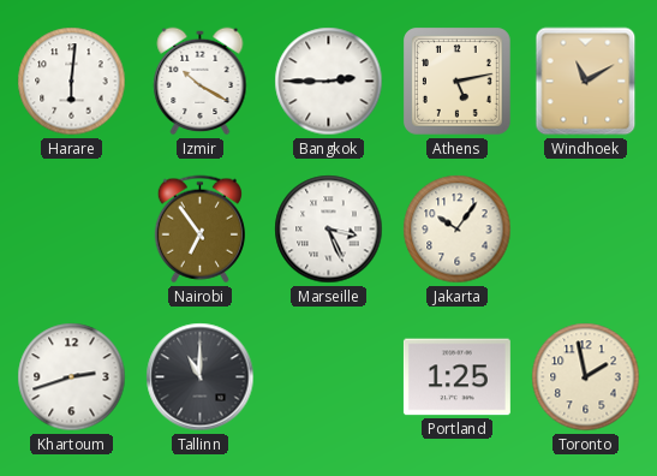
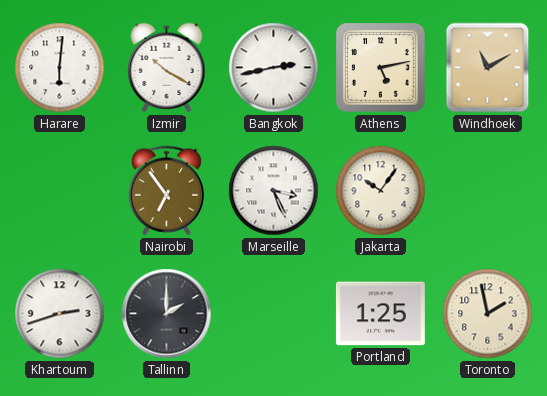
Bangkok: 2:45 -> 2:43
Tallinn: 11:00 -> 2:00
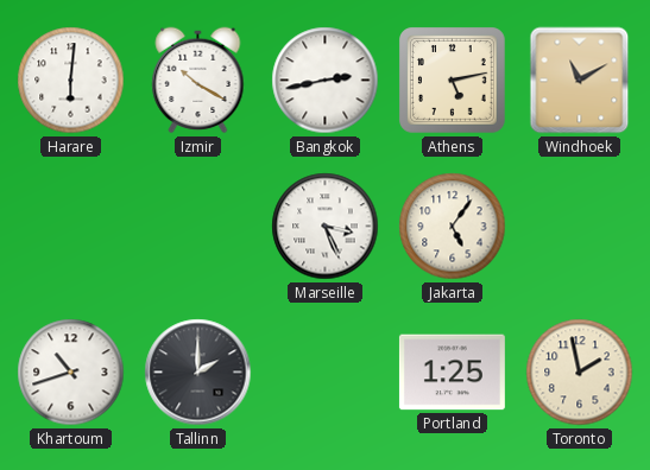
Nairobi: 6:54 -> none
Jakarta: 10:06 -> 5:06
Khartoum: 2:42 -> 10:42
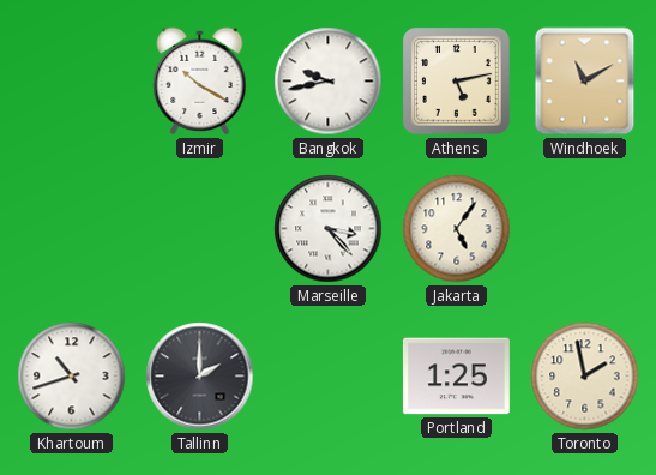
Harare: 6:01 -> none
Bangkok: 2:43 -> 9:43
Marseille: 3:26 -> 3:23
